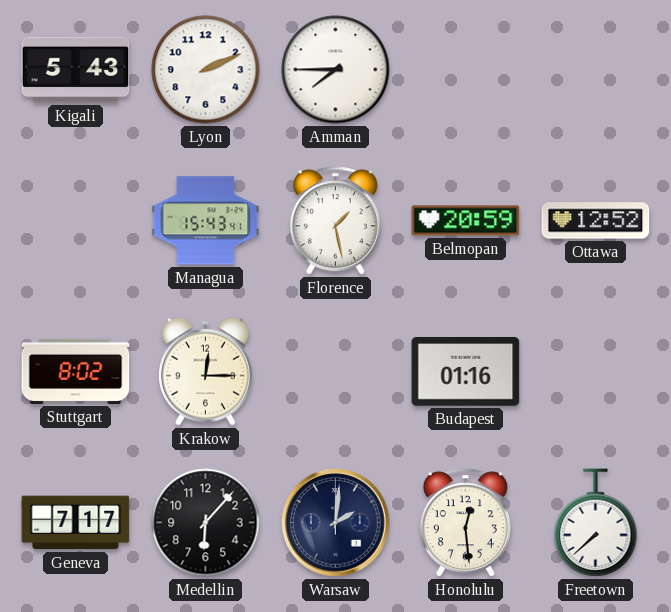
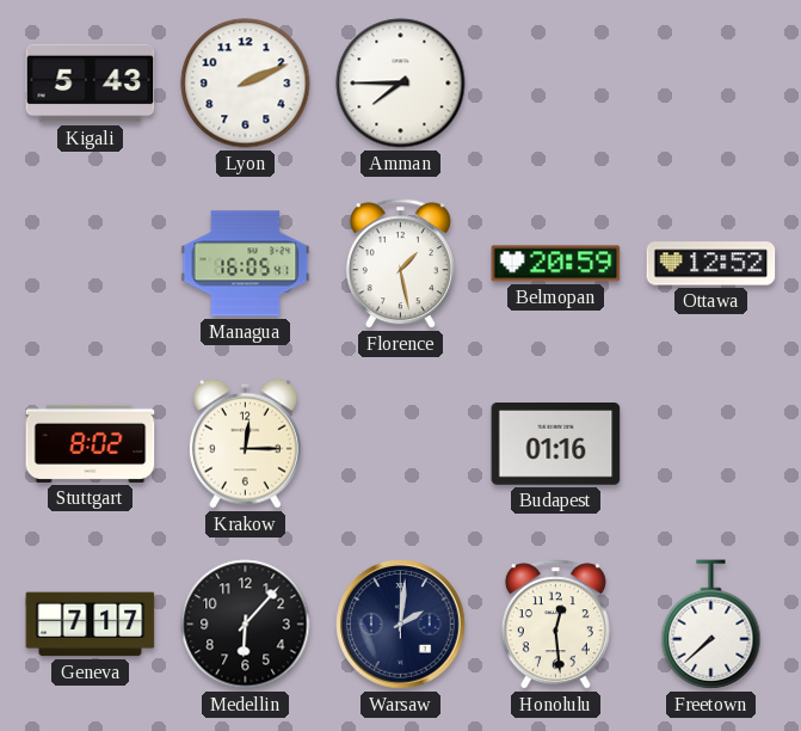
Managua: 15:43 -> 16:05
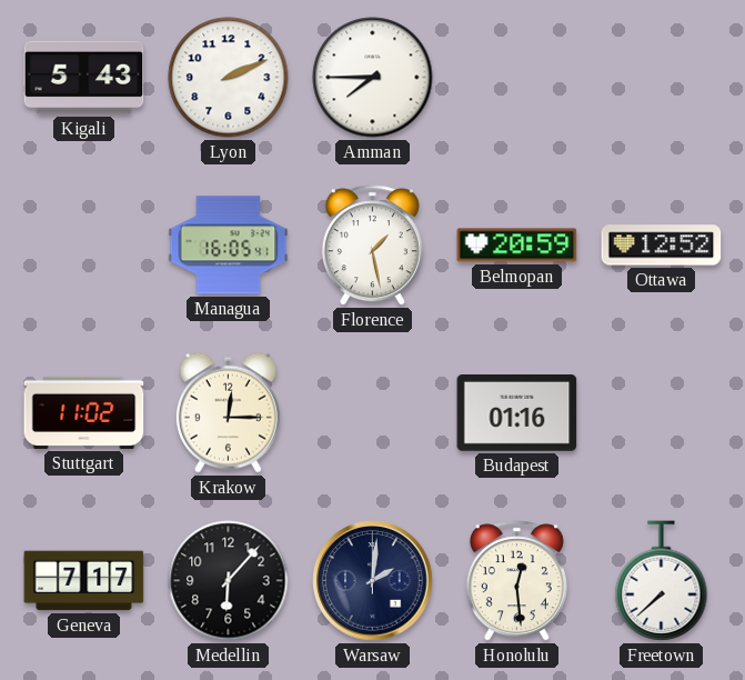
Stuttgart: 8:02 -> 11:02
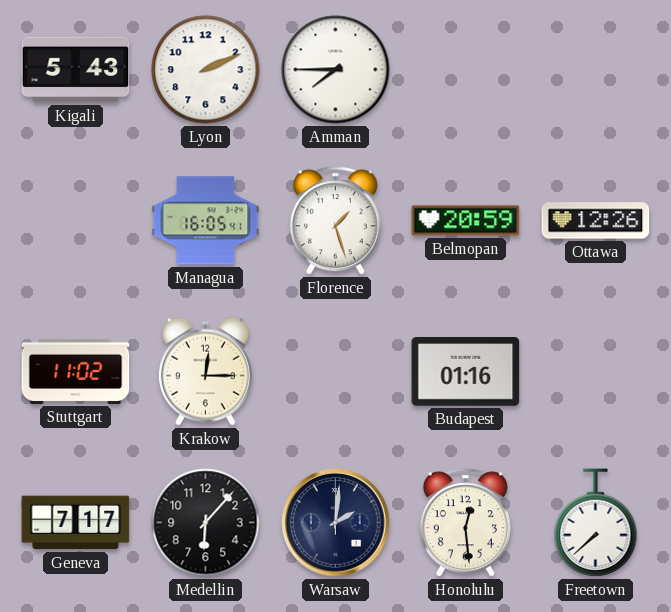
Florence: 1:28 -> 1:27
Ottawa: 12:52 -> 12:26
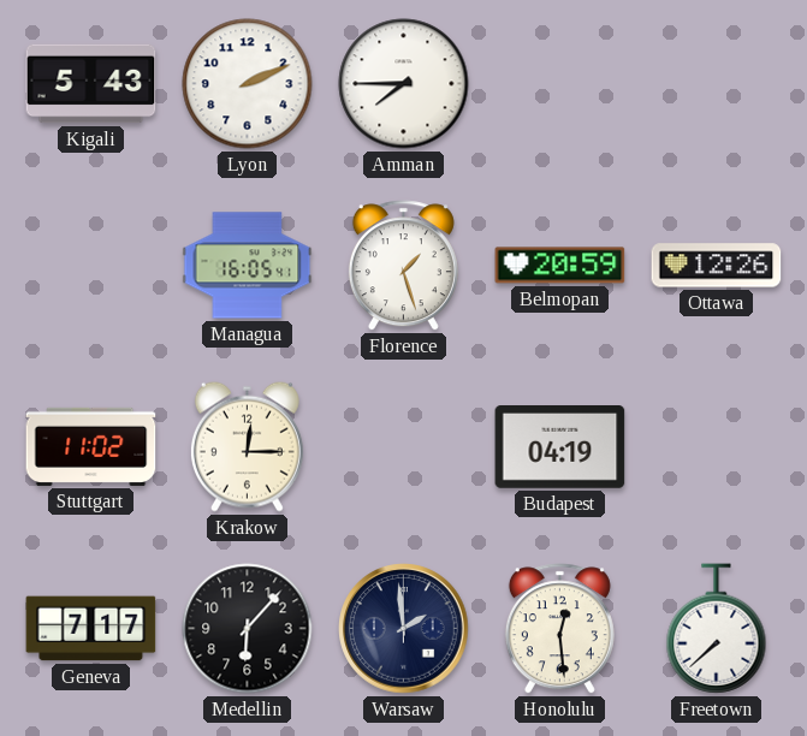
Budapest: 01:16 -> 04:19
Warsaw: 2:01 -> 1:59
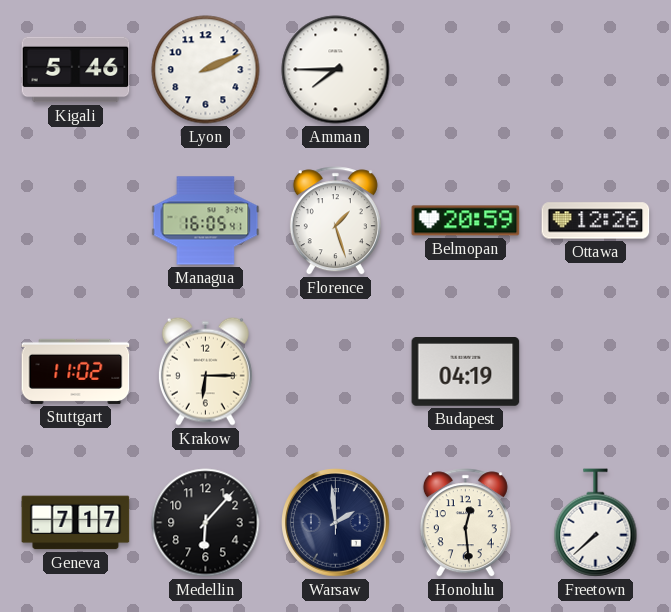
Kigali: 5:43 -> 5:46
Krakow: 12:15 -> 6:15
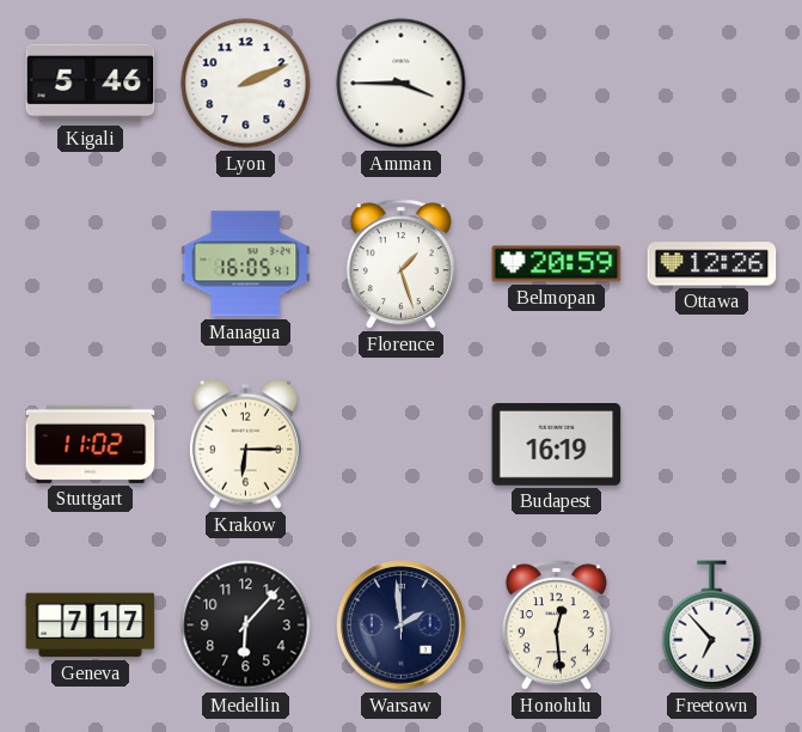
Amman: 7:45 -> 3:45
Budapest: 04:19 -> 16:19
Freetown: 7:38 -> 6:53
